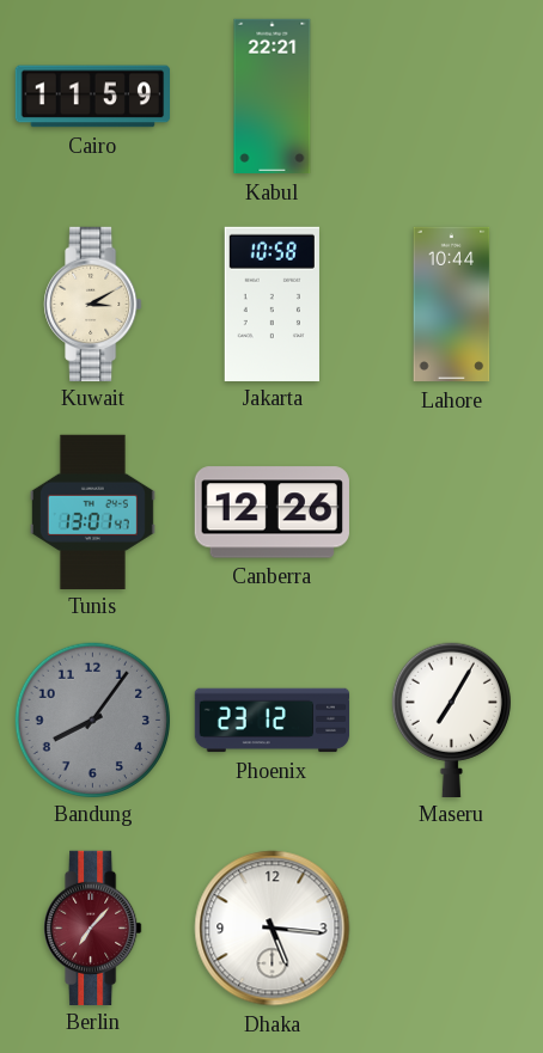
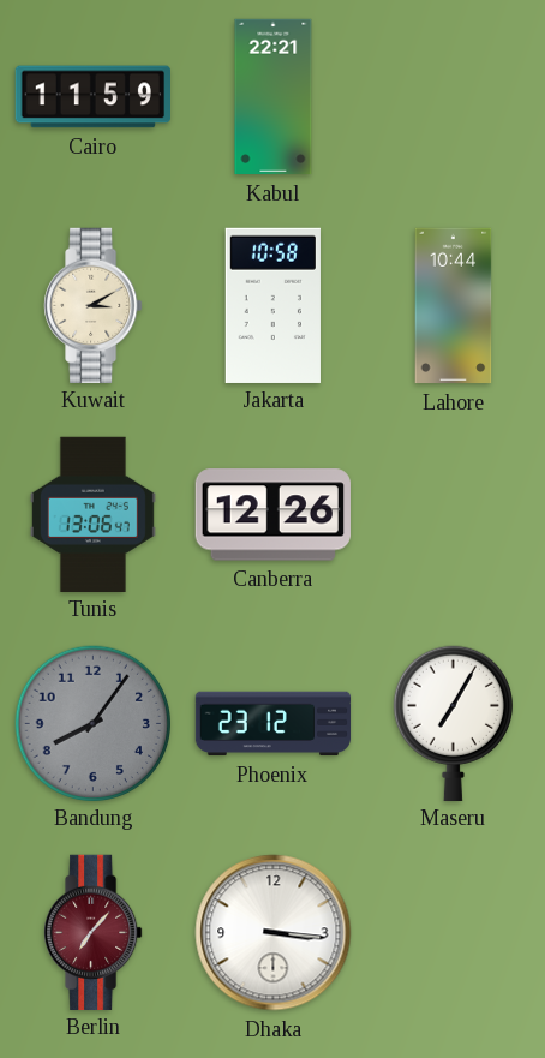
Tunis: 13:01 -> 13:06
Dhaka: 5:16 -> 3:16
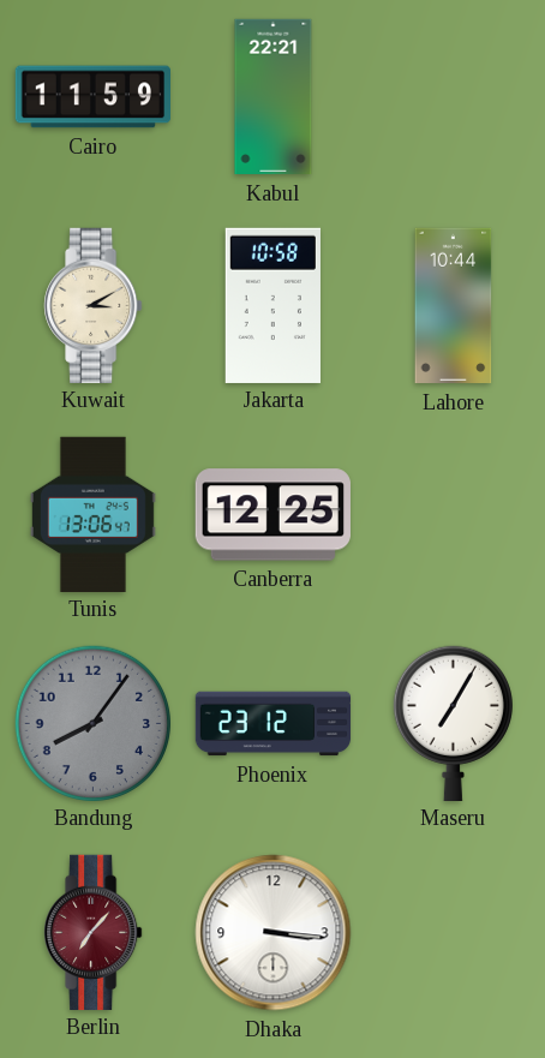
Canberra: 12:26 -> 12:25
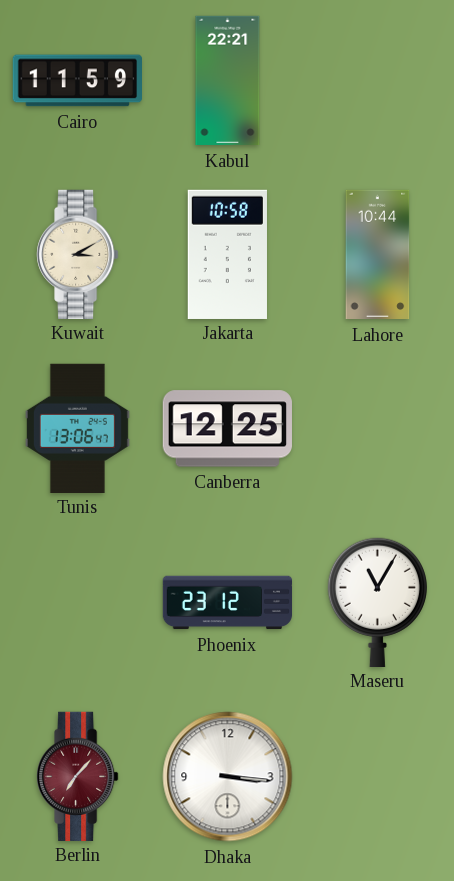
Bandung: 8:06 -> none
Maseru: 7:05 -> 11:05
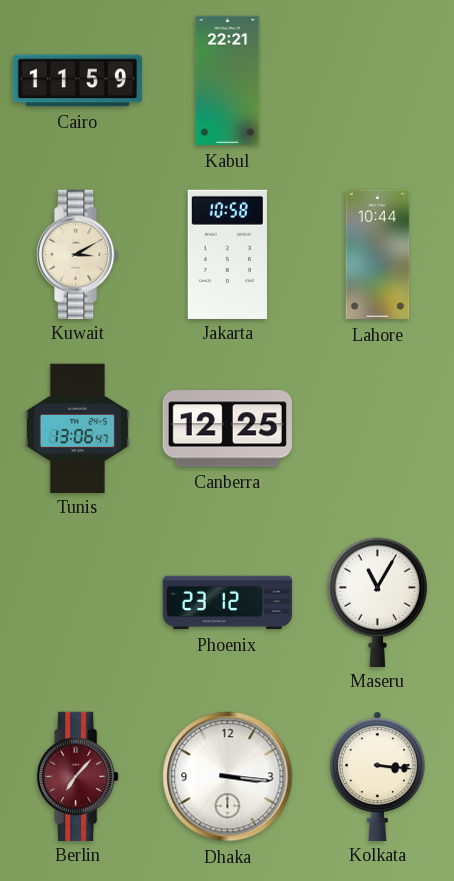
Kolkata: none -> 3:16
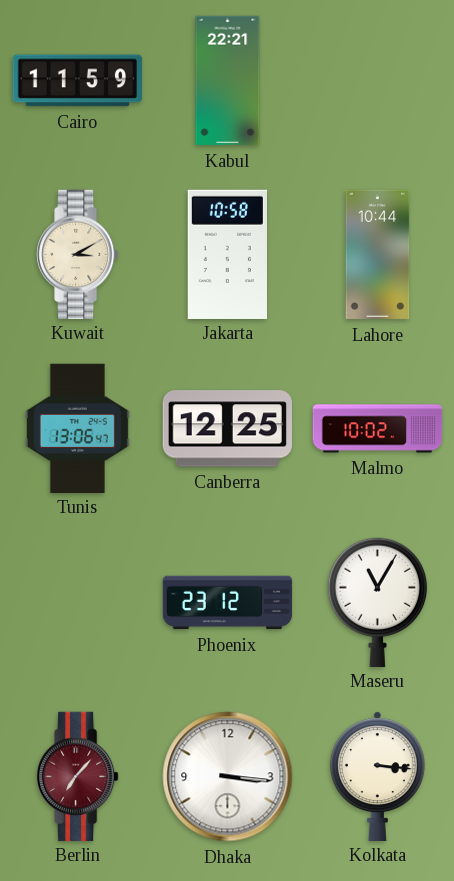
Malmo: none -> 10:02
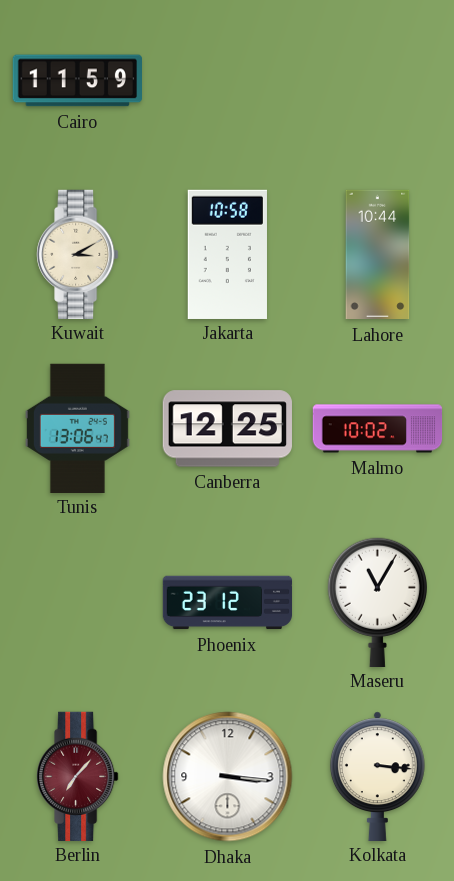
Kabul: 22:21 -> none
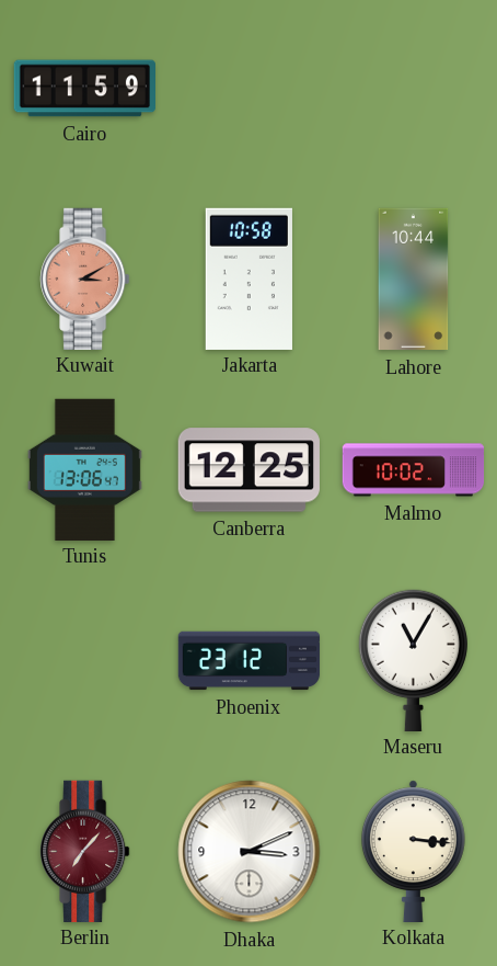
Kuwait dial: cream -> salmon
Dhaka: 3:16 -> 3:11
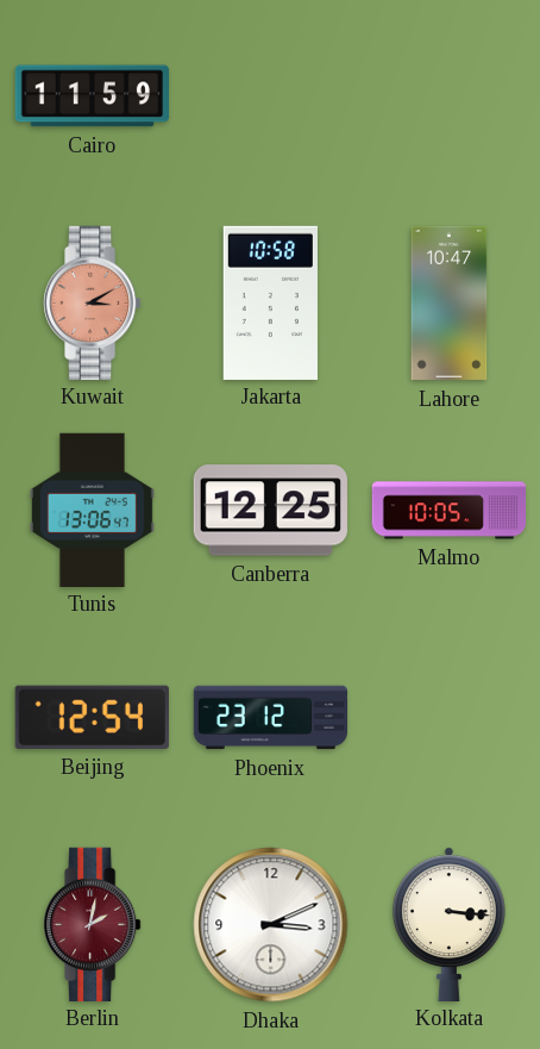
Lahore: 10:44 -> 10:47
Malmo: 10:02 -> 10:05
Beijing: none -> 12:54
Maseru: 11:05 -> none
Berlin: 7:07 -> 2:02
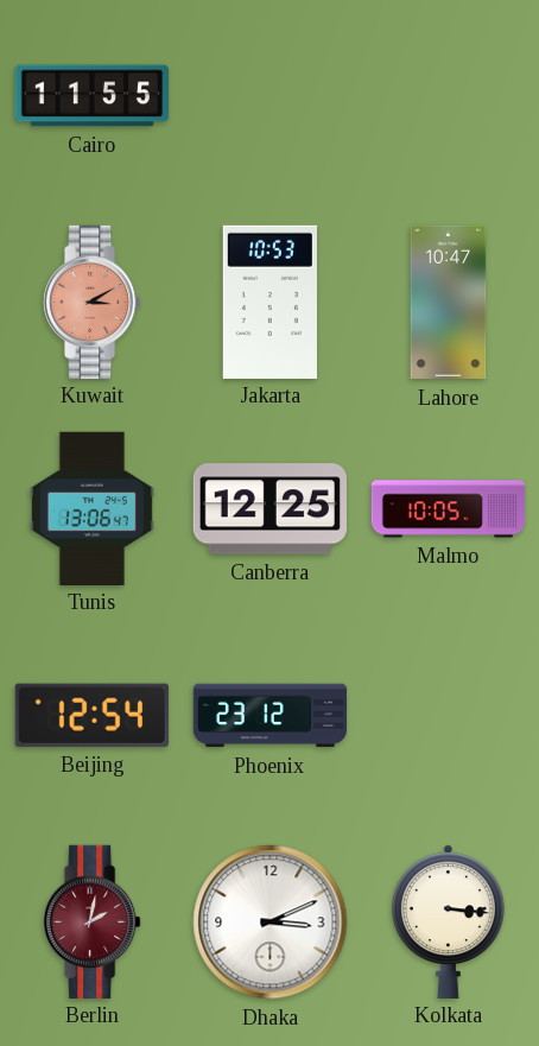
Cairo: 11:59 -> 11:55
Jakarta: 10:58 -> 10:53
